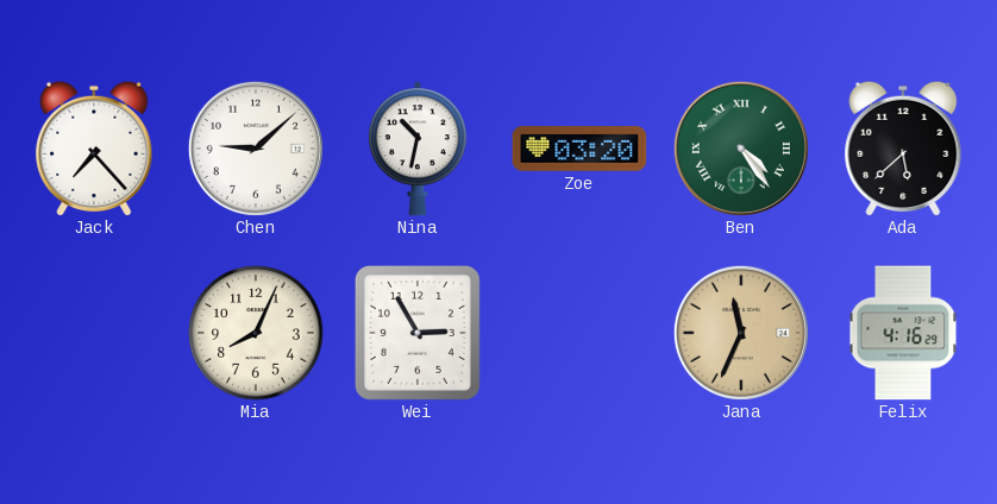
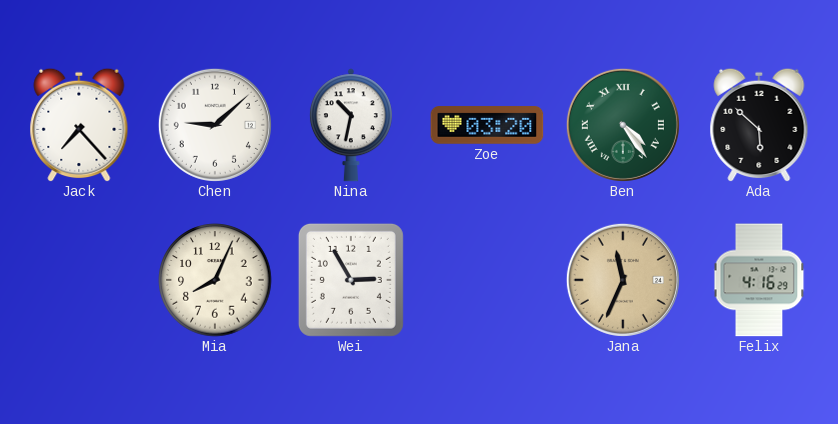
Ada: 5:38 -> 5:52
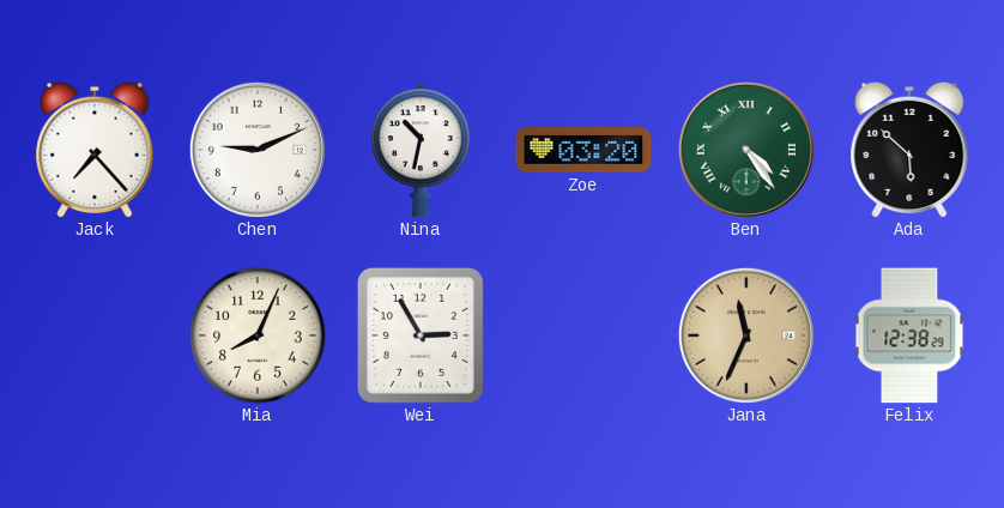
Chen: 9:08 -> 9:11
Felix: 4:16 -> 12:38
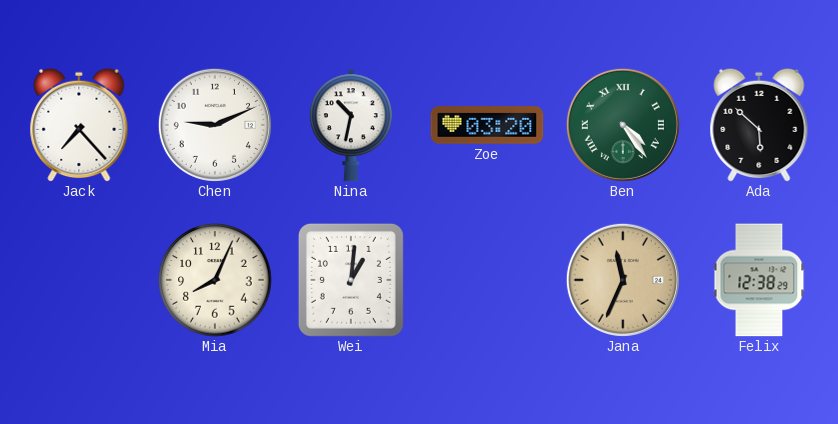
Wei: 2:55 -> 1:01
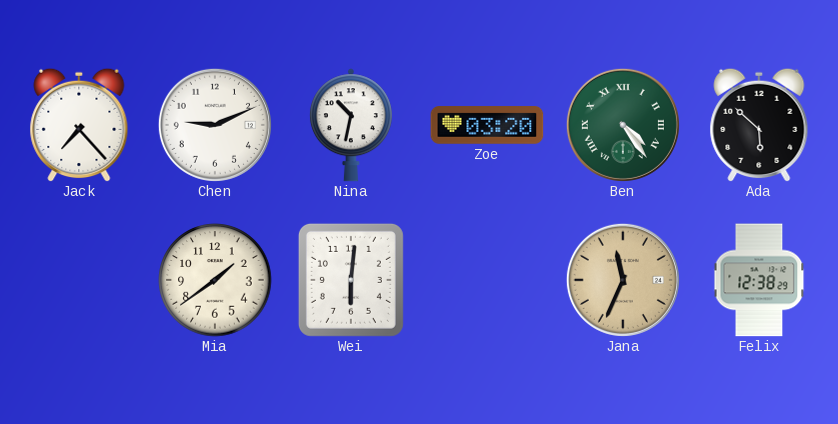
Mia: 8:04 -> 1:39
Wei: 1:01 -> 6:01
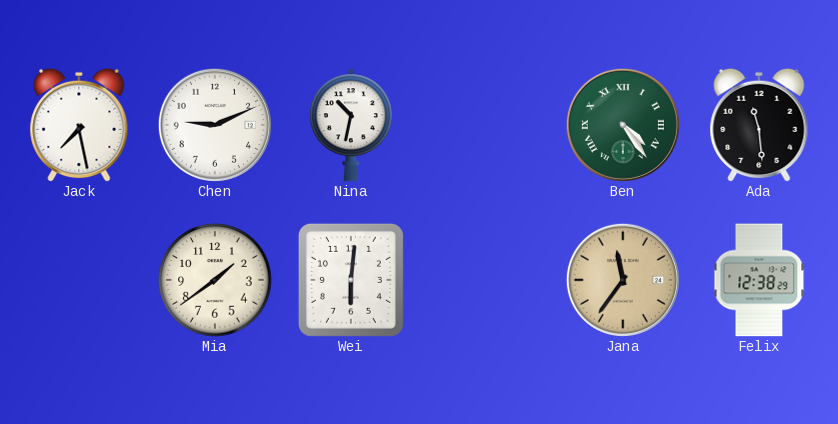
Jack: 7:23 -> 7:28
Zoe: 03:20 -> none
Ada: 5:52 -> 11:29
Jana: 11:34 -> 11:36
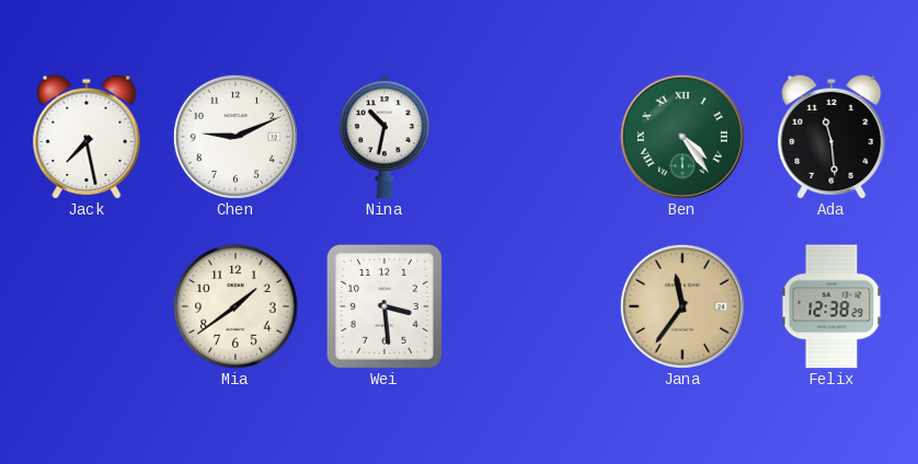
Wei: 6:01 -> 3:29
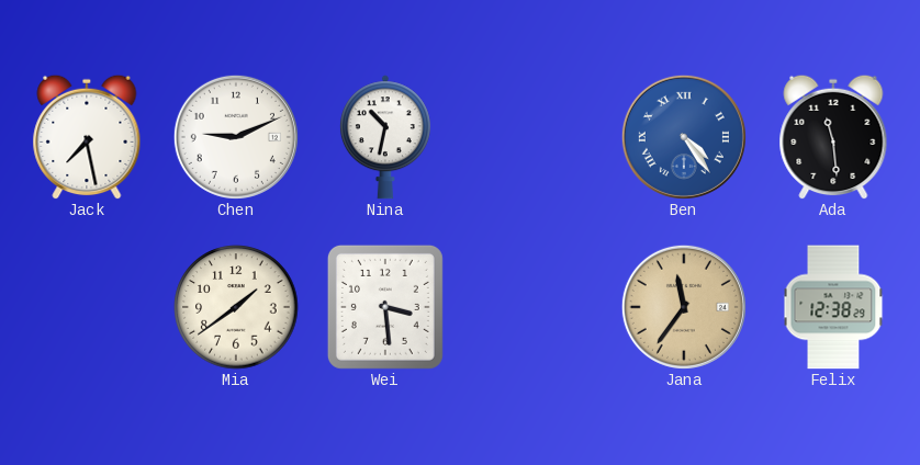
Ben dial: green -> blue
